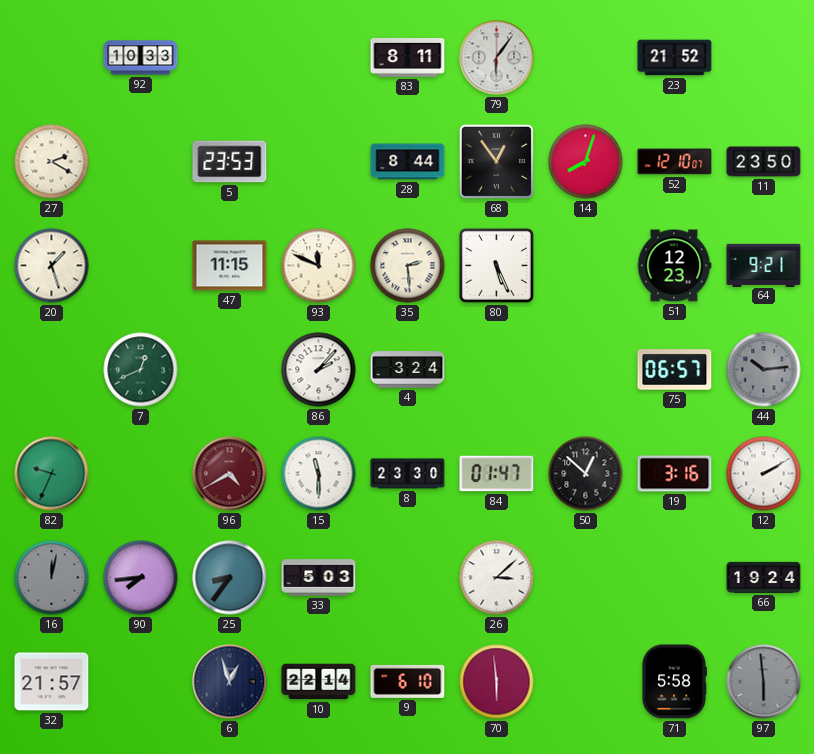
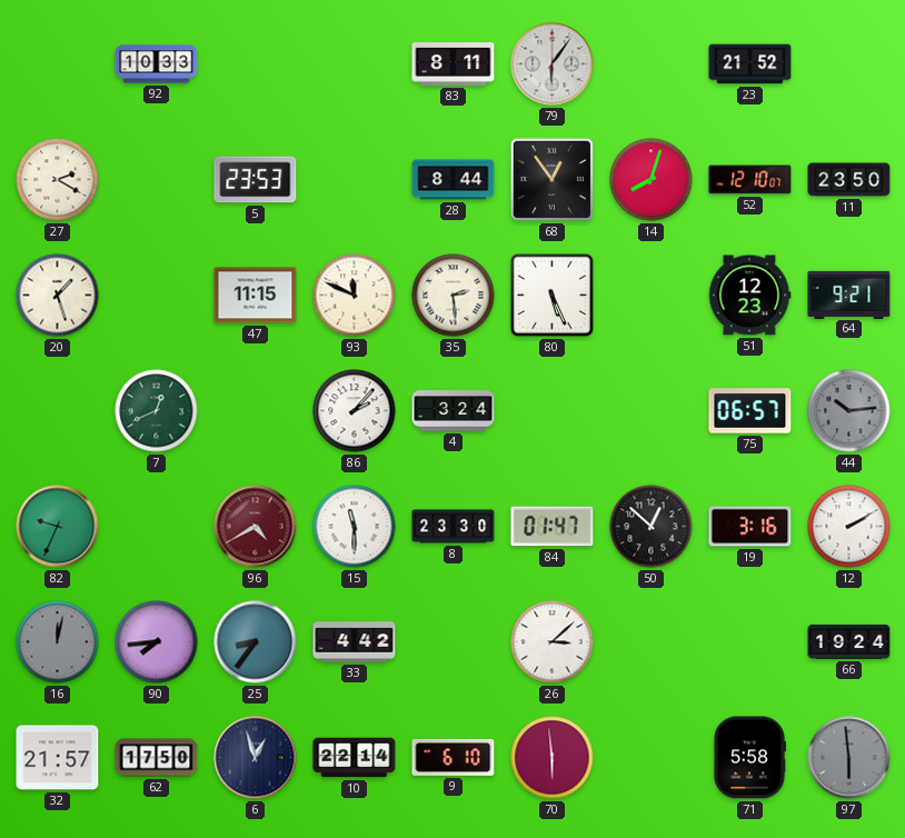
33: 5:03 -> 4:42
62: none -> 17:50
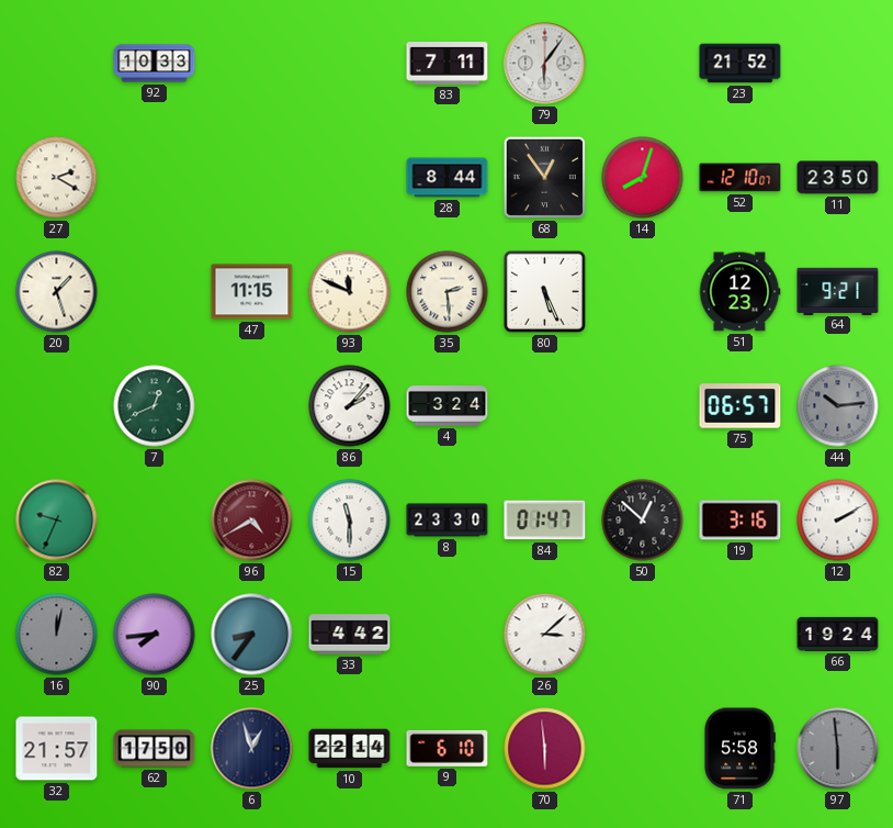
83: 8:11 -> 7:11
5: 23:53 -> none
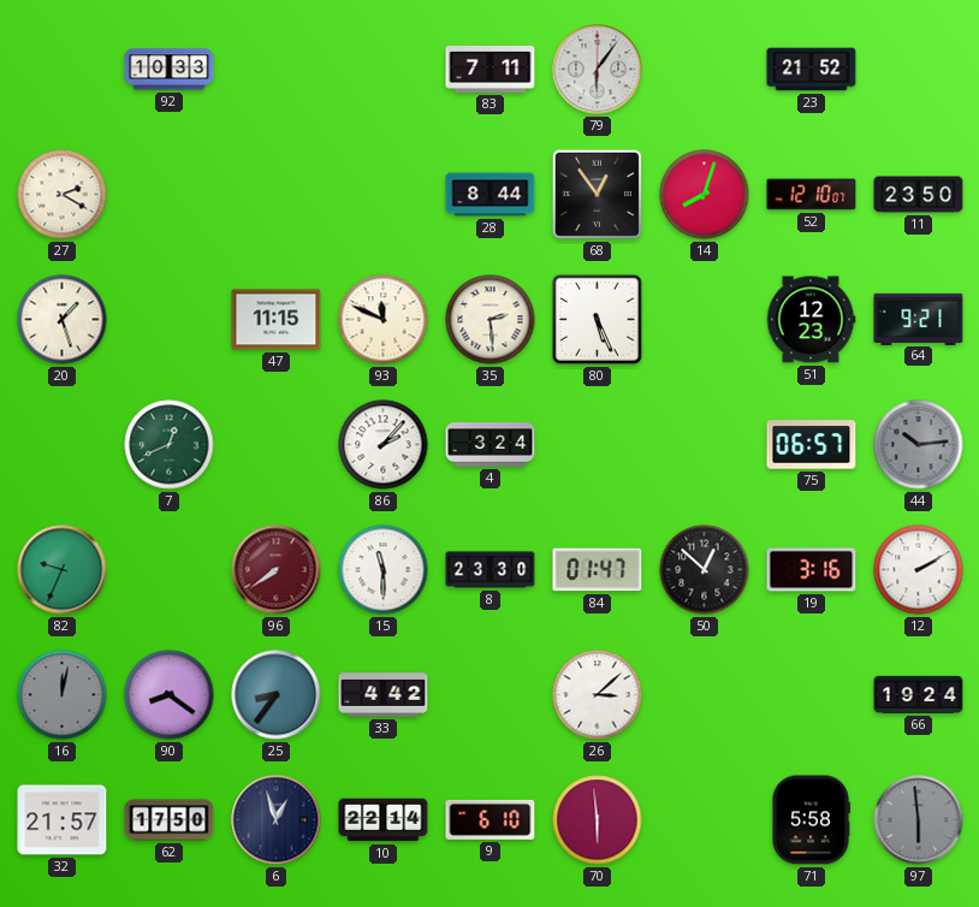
96: 4:40 -> 7:39
90: 7:44 -> 8:21
